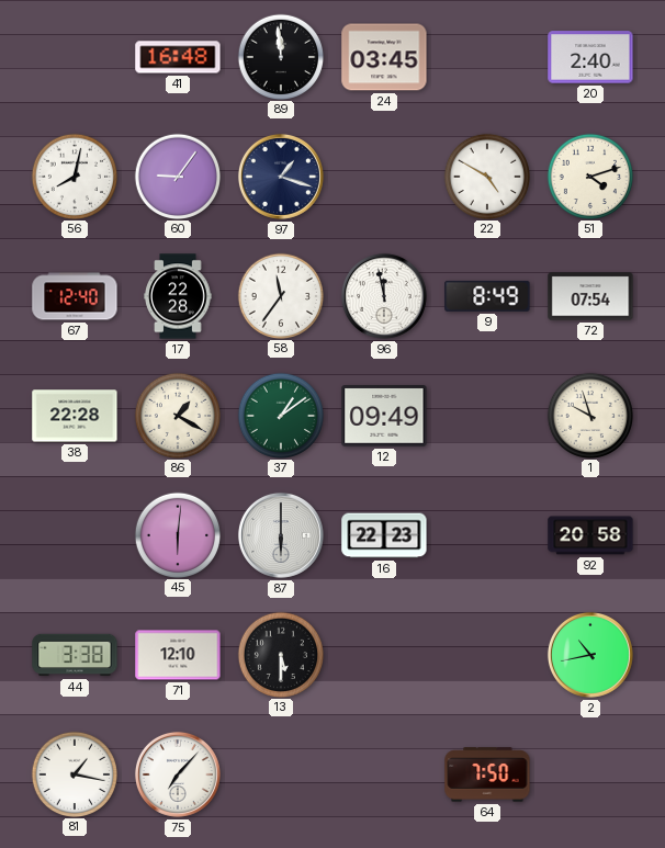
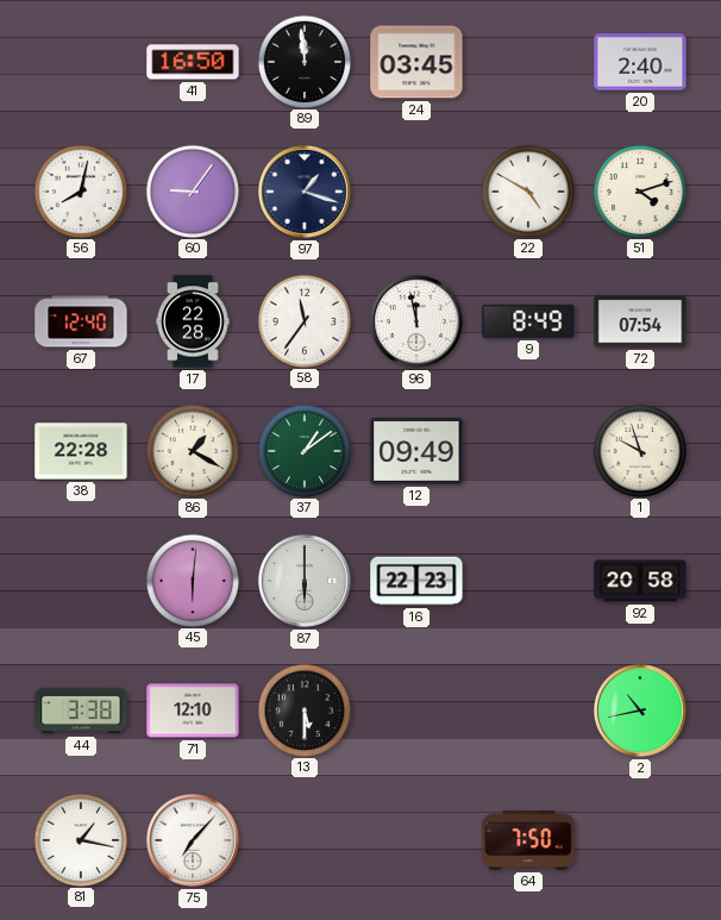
41: 16:48 -> 16:50
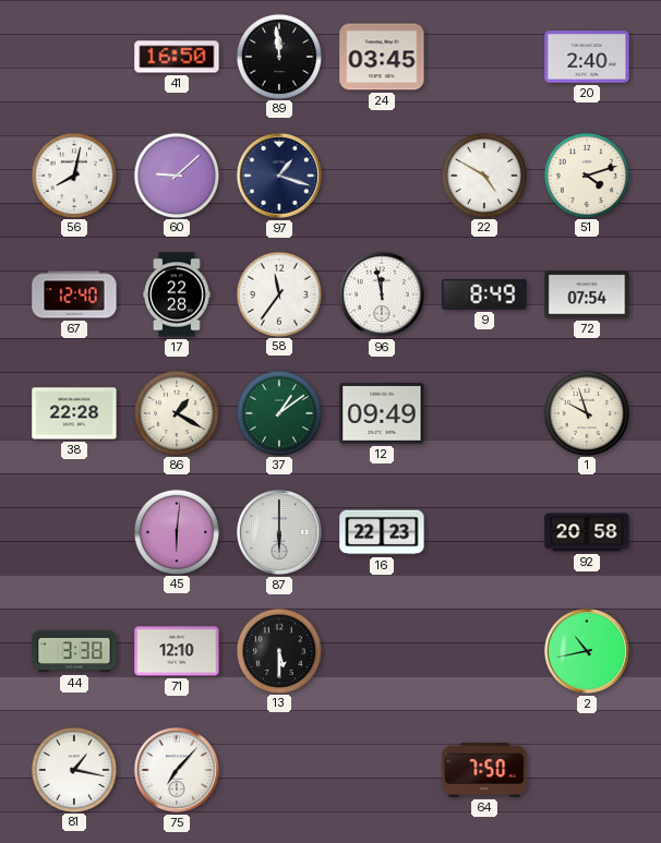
60: 9:06 -> 9:08
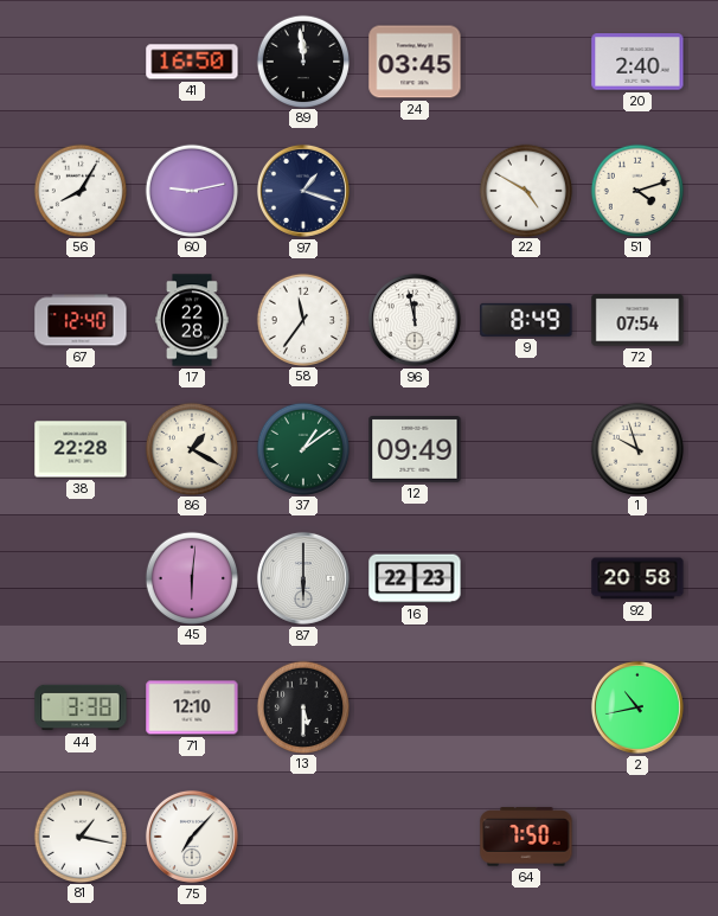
56: 8:02 -> 8:05
60: 9:08 -> 9:13
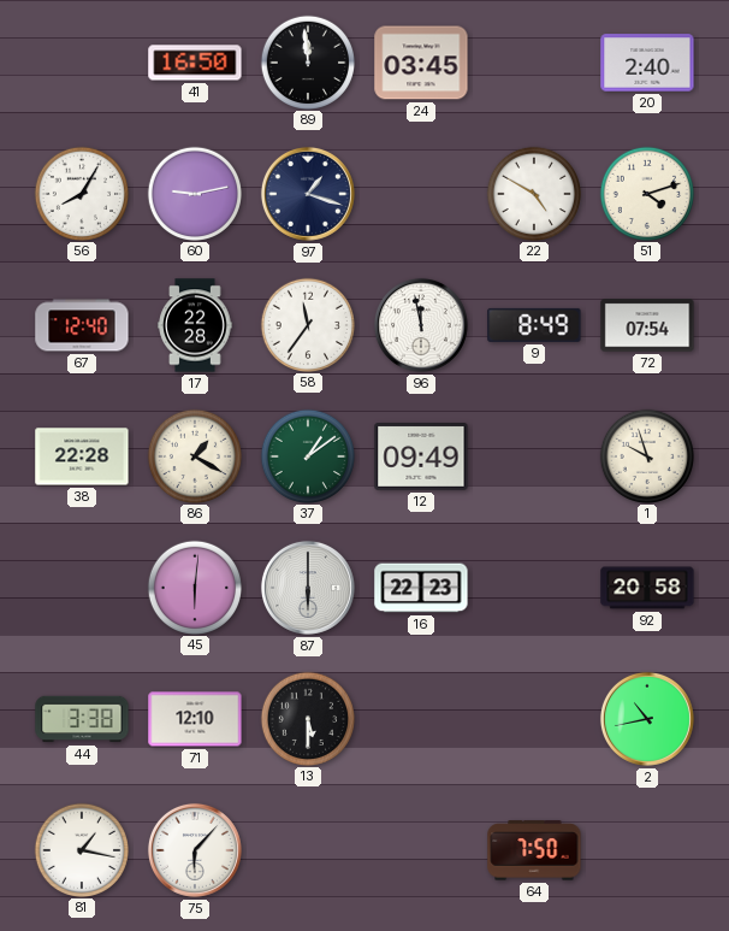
75: 7:07 -> 6:07
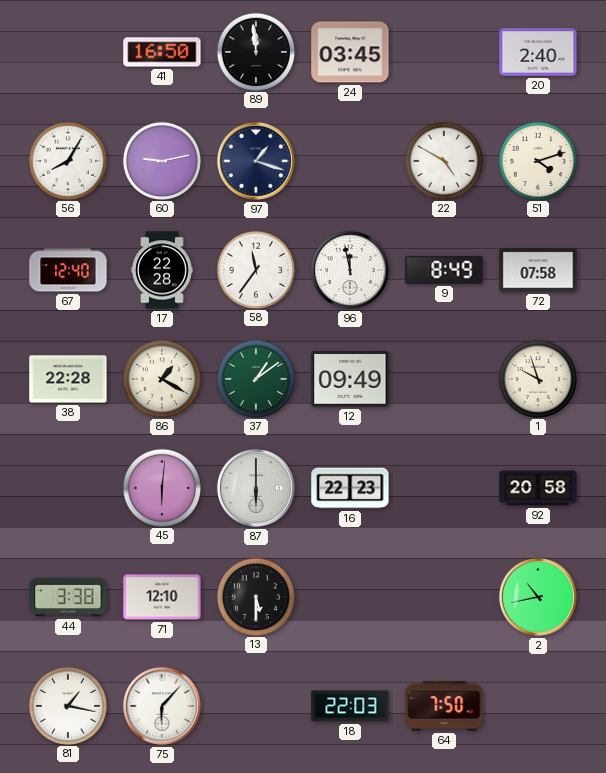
72: 07:54 -> 07:58
18: none -> 22:03
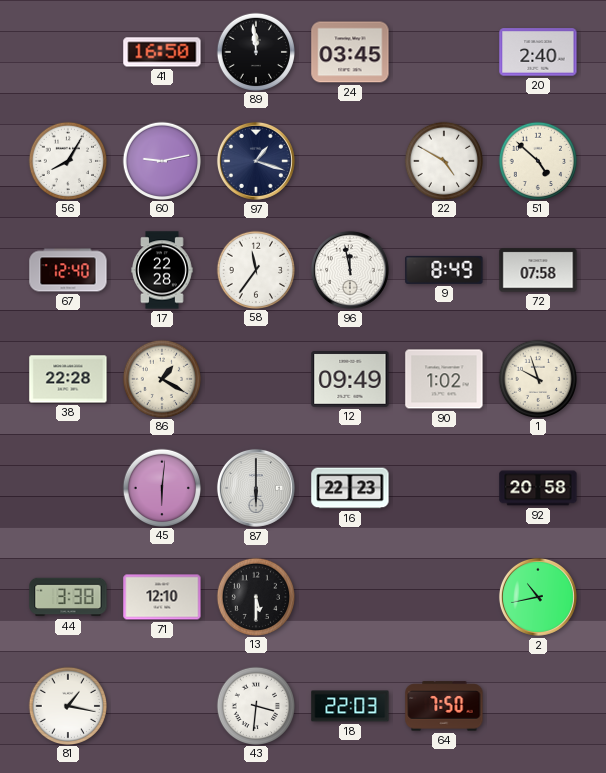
51: 4:12 -> 4:52
37: 1:09 -> none
90: none -> 1:02
75: 6:07 -> none
43: none -> 3:31
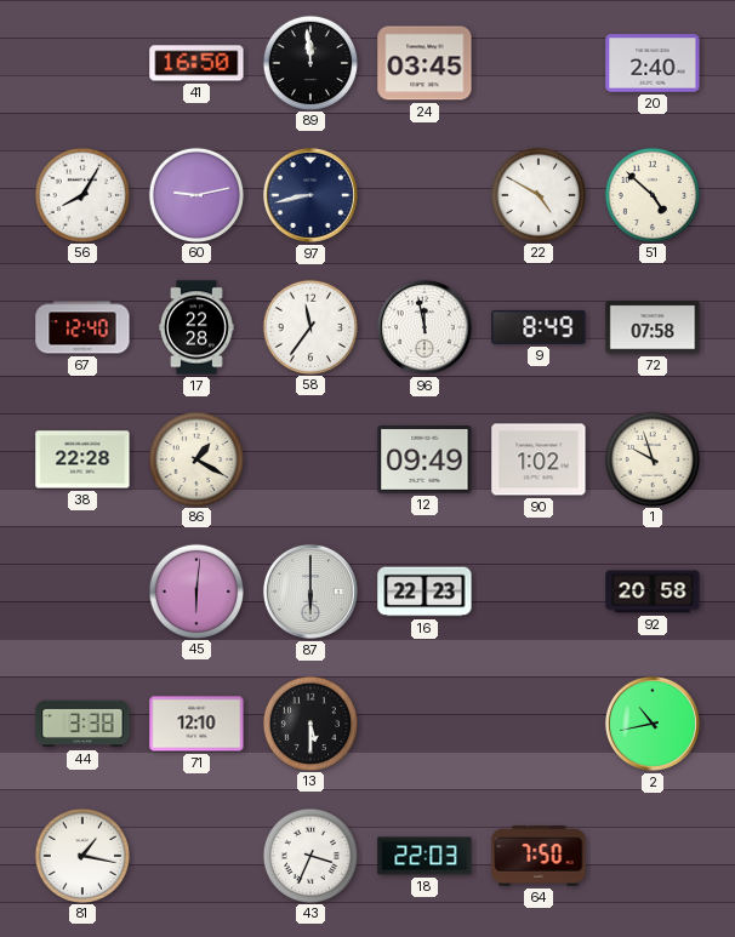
97: 1:18 -> 8:43
43: 3:31 -> 3:34
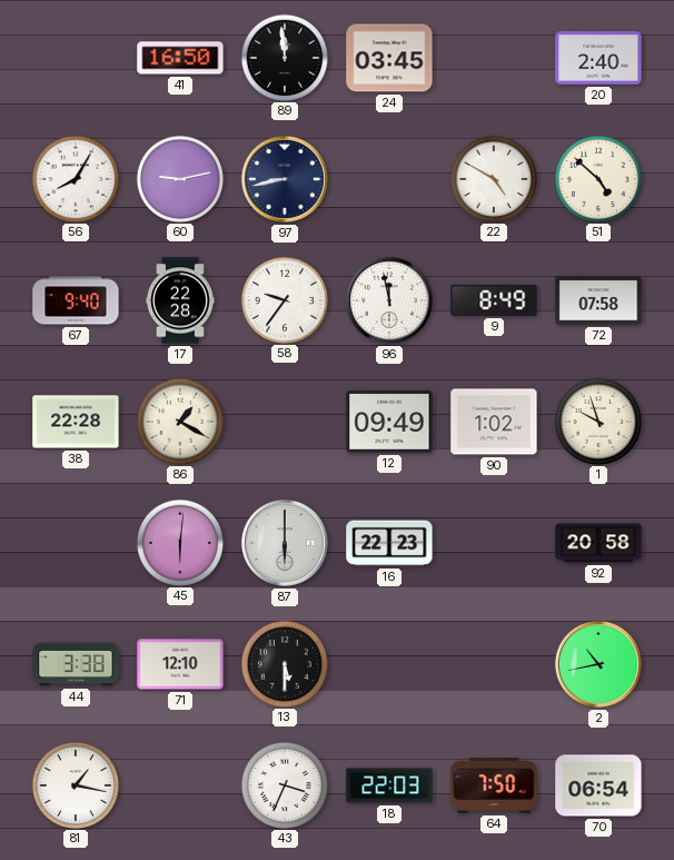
67: 12:40 -> 9:40
58: 11:36 -> 9:36
70: none -> 06:54
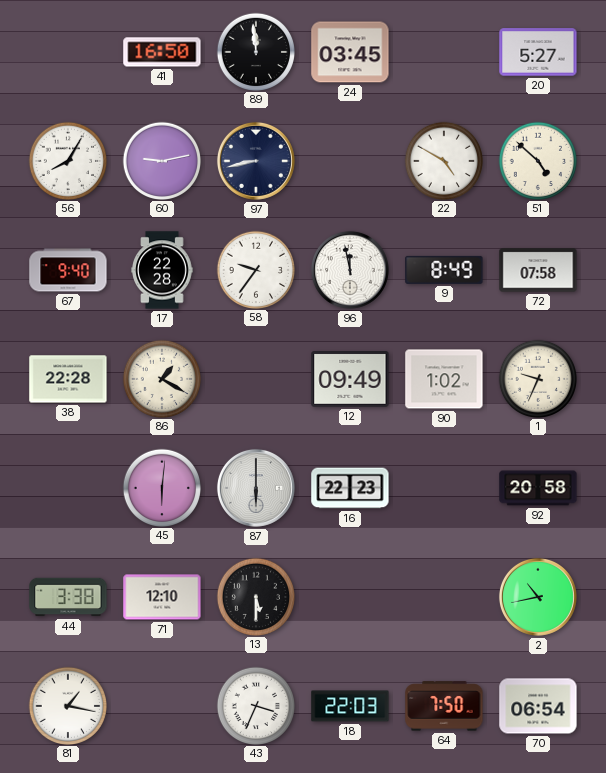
20: 2:40 -> 5:27
1: 9:57 -> 9:34
